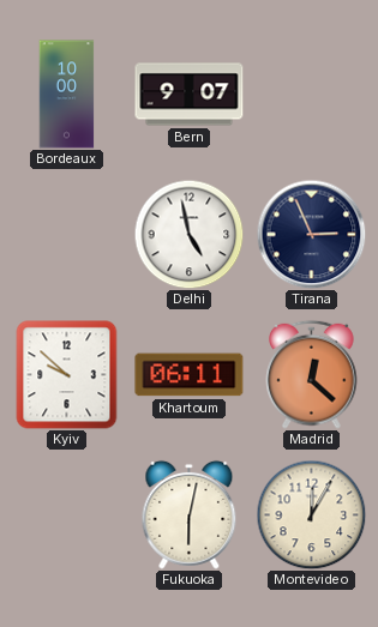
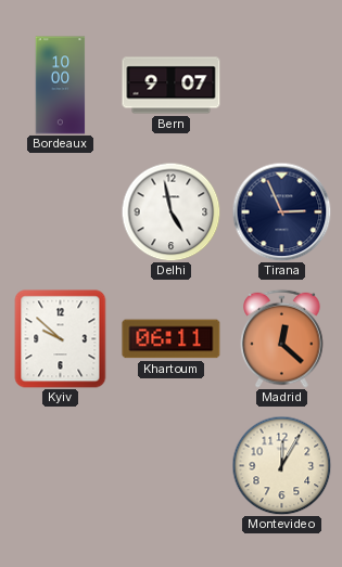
Fukuoka: 6:02 -> none
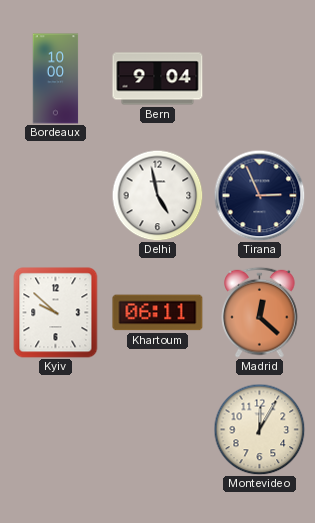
Bern: 9:07 -> 9:04
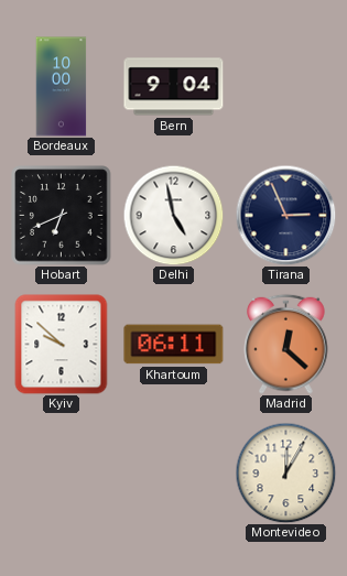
Hobart: none -> 6:41
